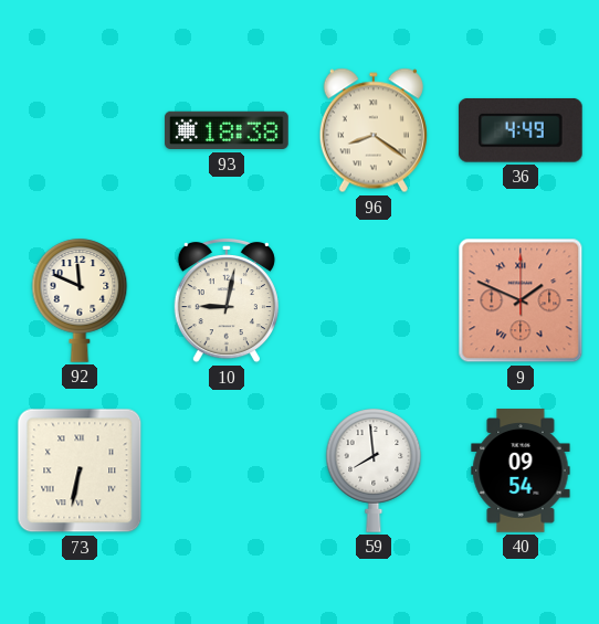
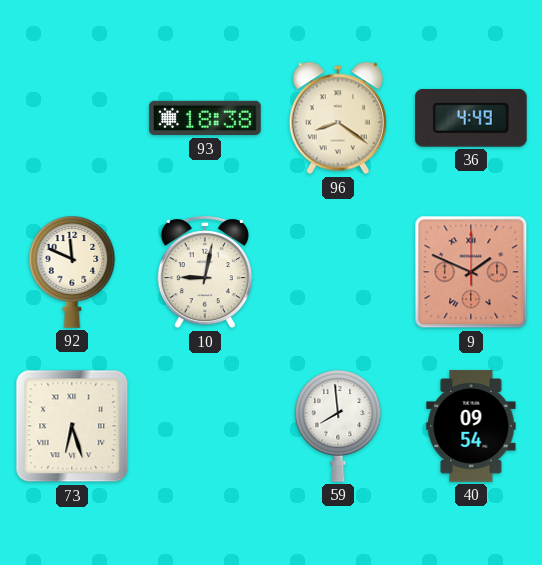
73: 6:32 -> 6:27
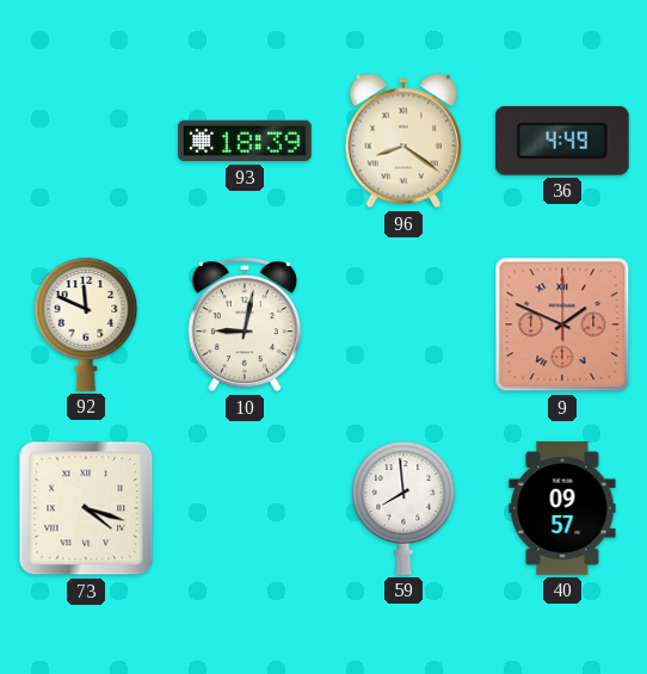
93: 18:38 -> 18:39
73: 6:27 -> 4:18
40: 09:54 -> 09:57
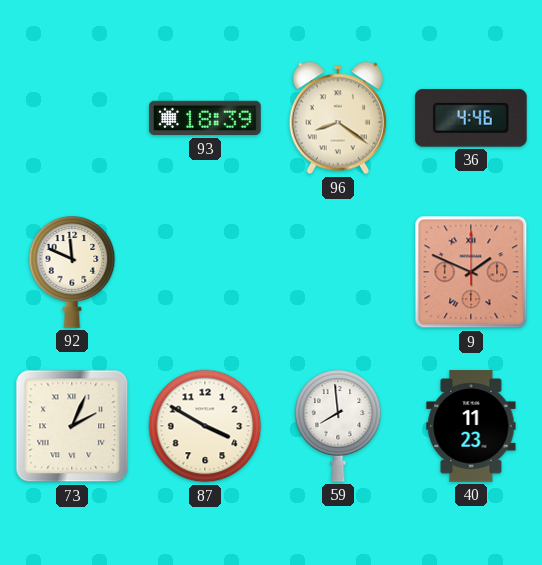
36: 4:49 -> 4:46
10: 9:02 -> none
73: 4:18 -> 2:04
87: none -> 3:50
40: 09:57 -> 11:23
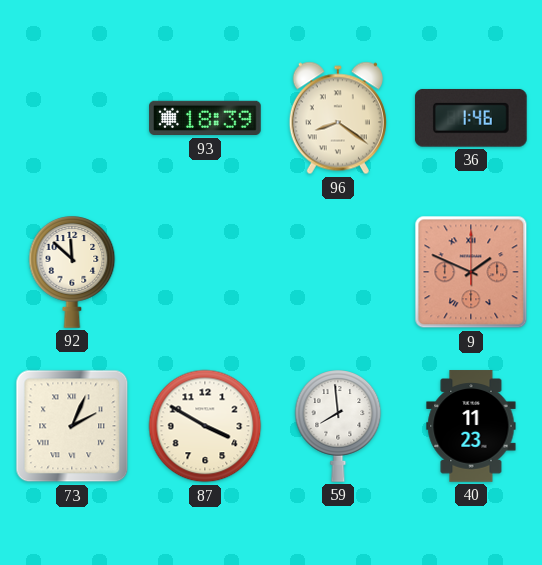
36: 4:46 -> 1:46
92: 11:49 -> 11:52
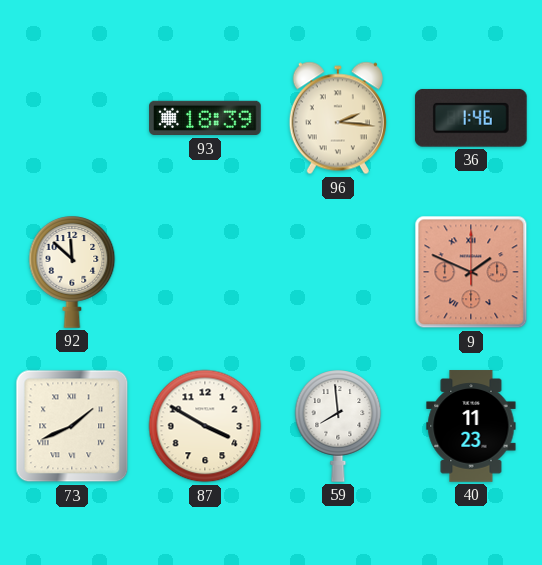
96: 8:21 -> 2:16
73: 2:04 -> 1:41
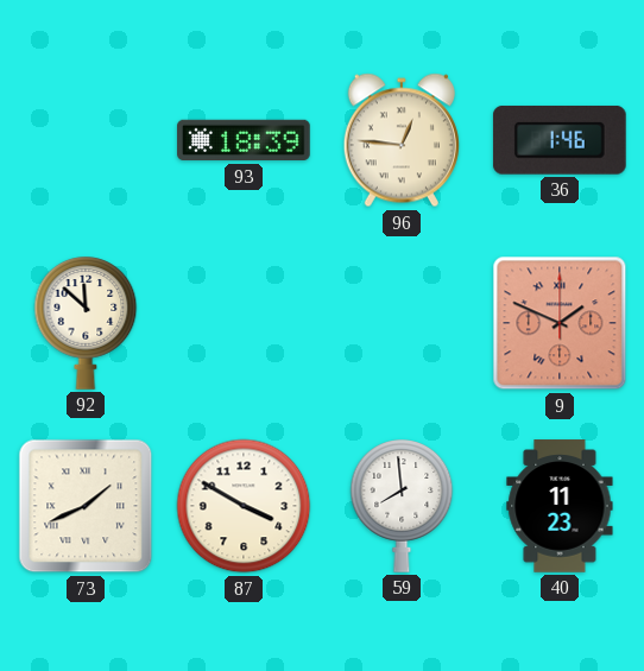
96: 2:16 -> 12:46
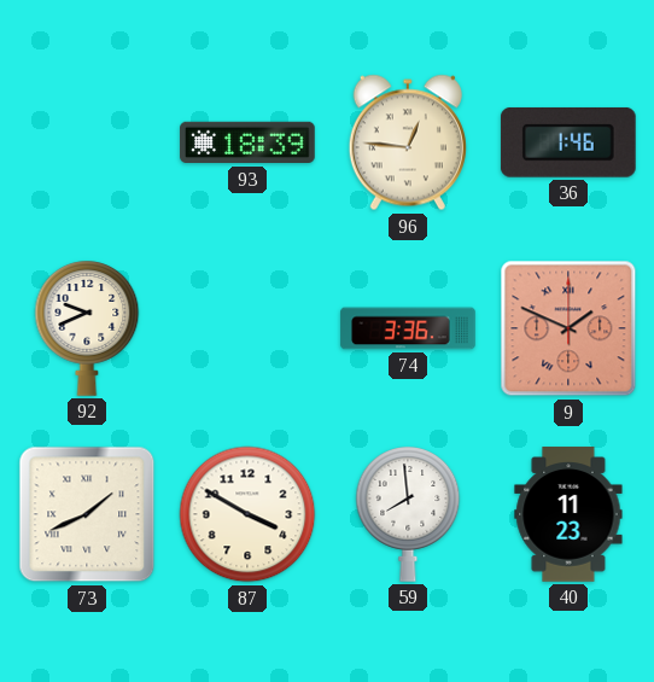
92: 11:52 -> 9:41
74: none -> 3:36
